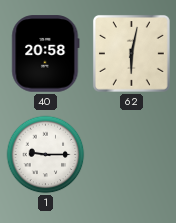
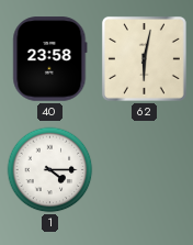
40: 20:58 -> 23:58
1: 9:15 -> 4:15
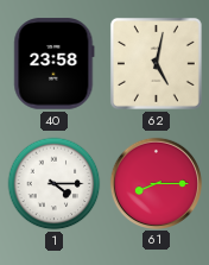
62: 6:02 -> 5:02
61: none -> 8:15
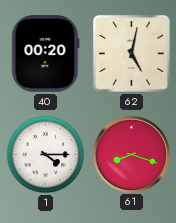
40: 23:58 -> 00:20
61: 8:15 -> 8:18
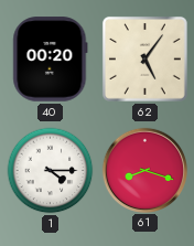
62: 5:02 -> 5:06
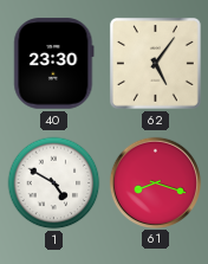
40: 00:20 -> 23:30
1: 4:15 -> 4:50
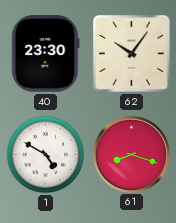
62: 5:06 -> 10:06
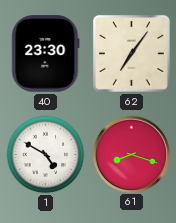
62: 10:06 -> 7:06
